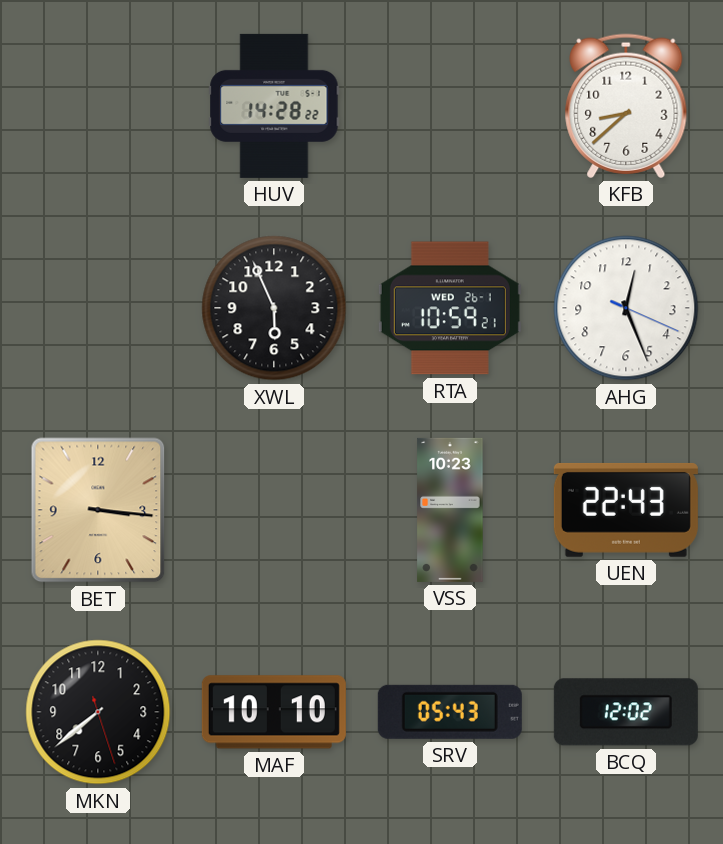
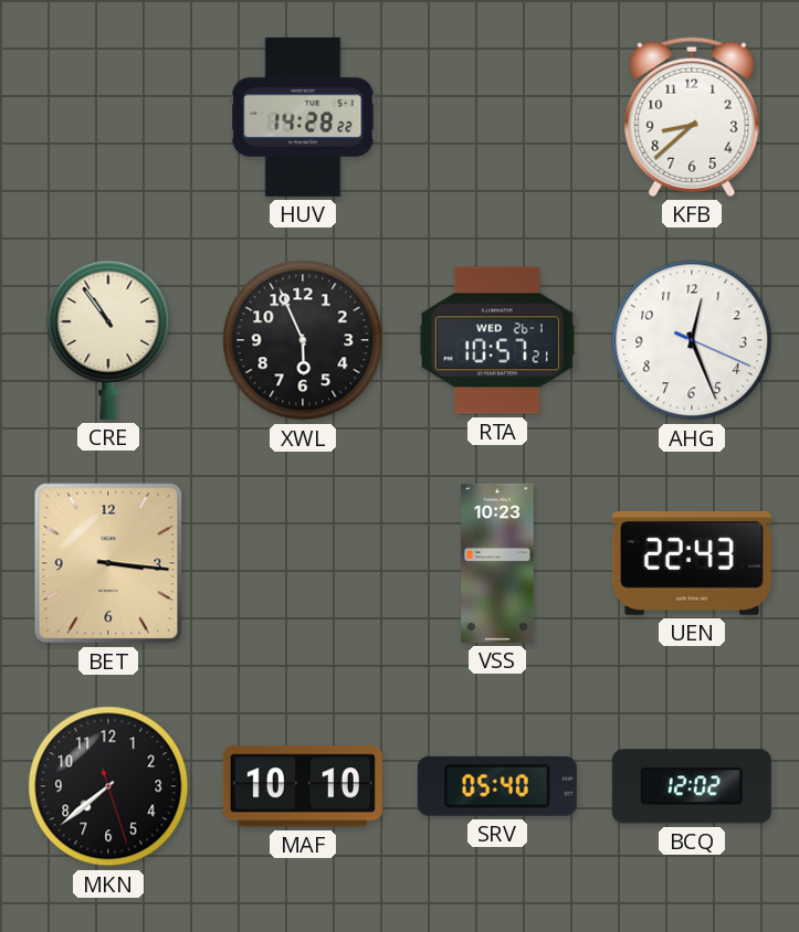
CRE: none -> 10:54
RTA: 10:59 -> 10:57
SRV: 05:43 -> 05:40
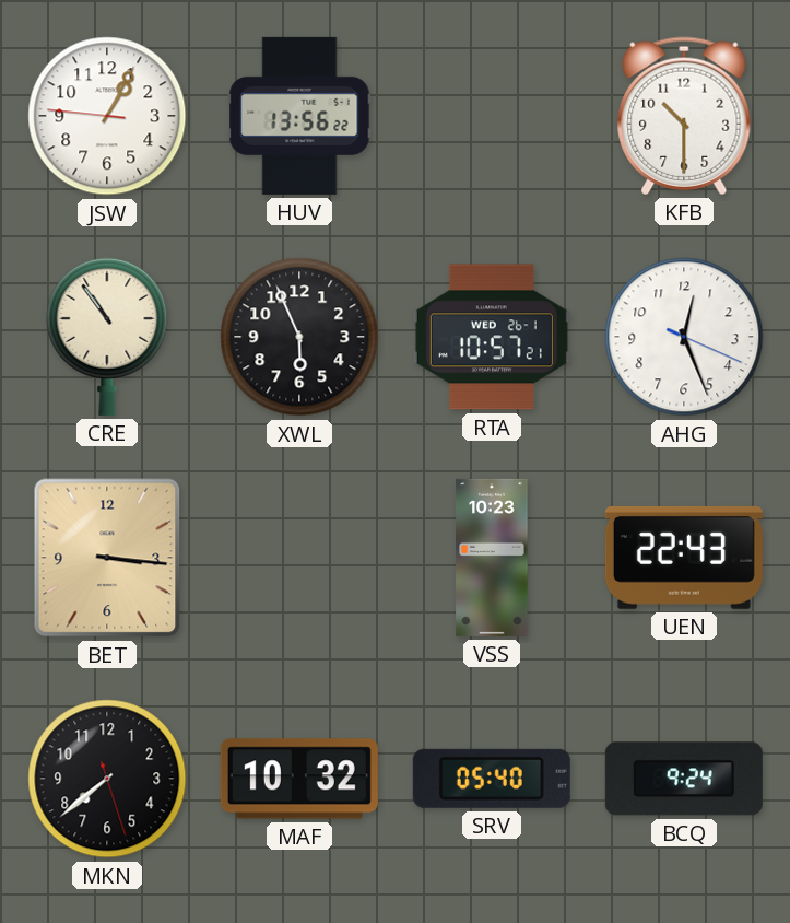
JSW: none -> 1:04
HUV: 14:28 -> 13:56
KFB: 8:38 -> 10:30
MAF: 10:10 -> 10:32
BCQ: 12:02 -> 9:24
